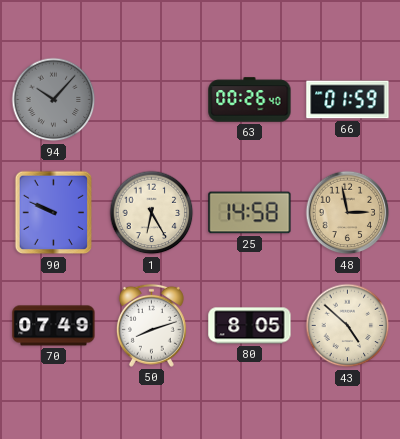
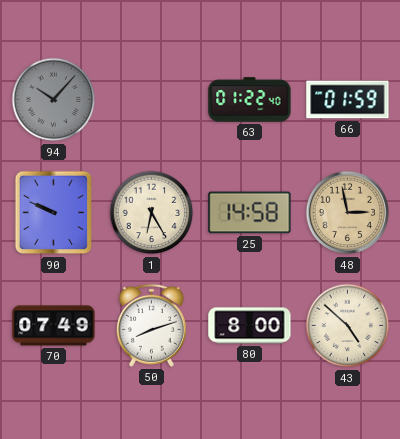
63: 00:26 -> 01:22
80: 8:05 -> 8:00
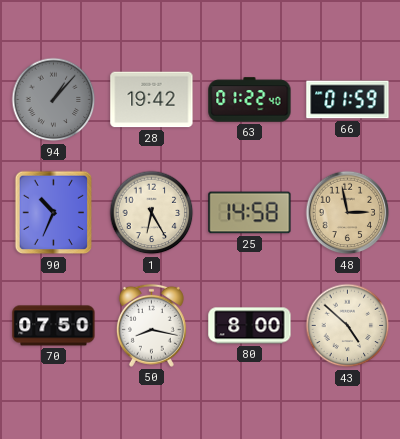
94: 10:07 -> 1:07
28: none -> 19:42
90: 9:49 -> 10:34
70: 07:49 -> 07:50
50: 8:12 -> 8:17
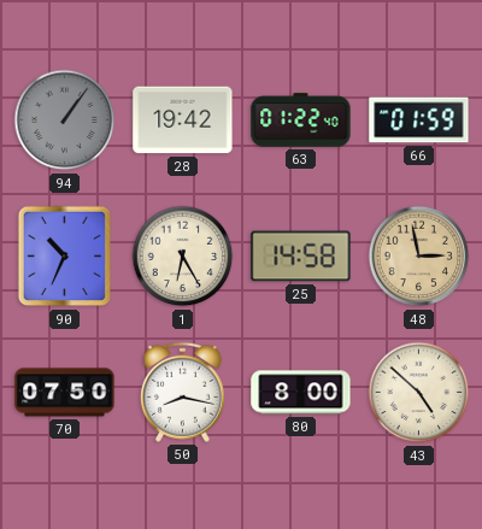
94: 1:07 -> 1:06
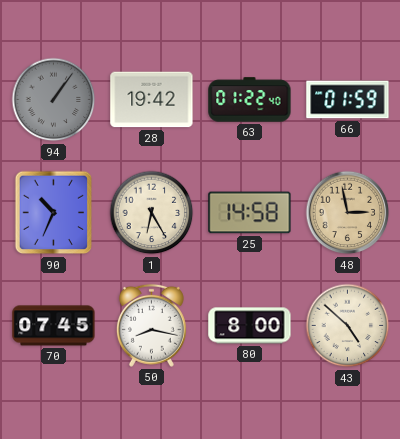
70: 07:50 -> 07:45
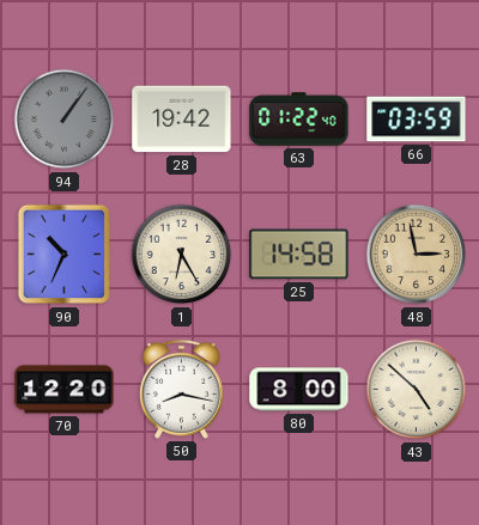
66: 01:59 -> 03:59
70: 07:45 -> 12:20
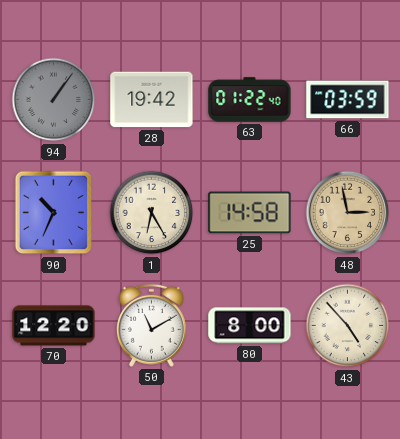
50: 8:17 -> 11:10
43: 4:52 -> 4:53
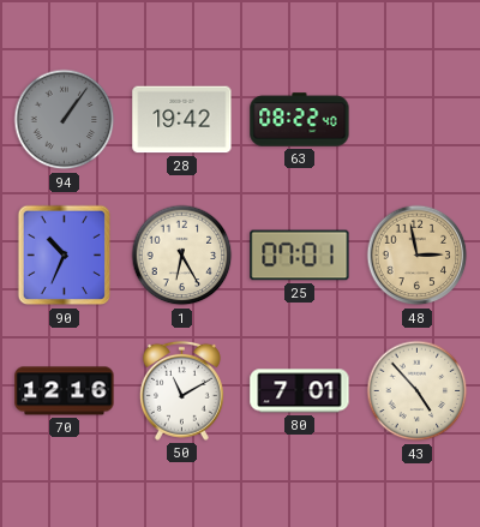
63: 01:22 -> 08:22
66: 03:59 -> none
25: 14:58 -> 07:01
70: 12:20 -> 12:16
80: 8:00 -> 7:01
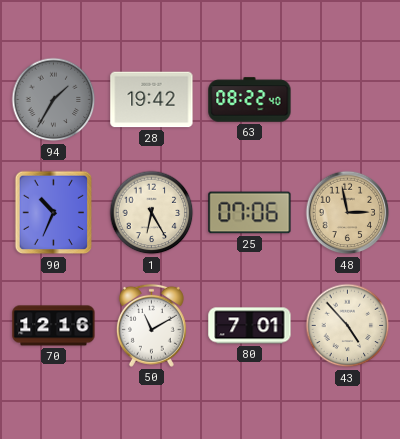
94: 1:06 -> 1:35
25: 07:01 -> 07:06
